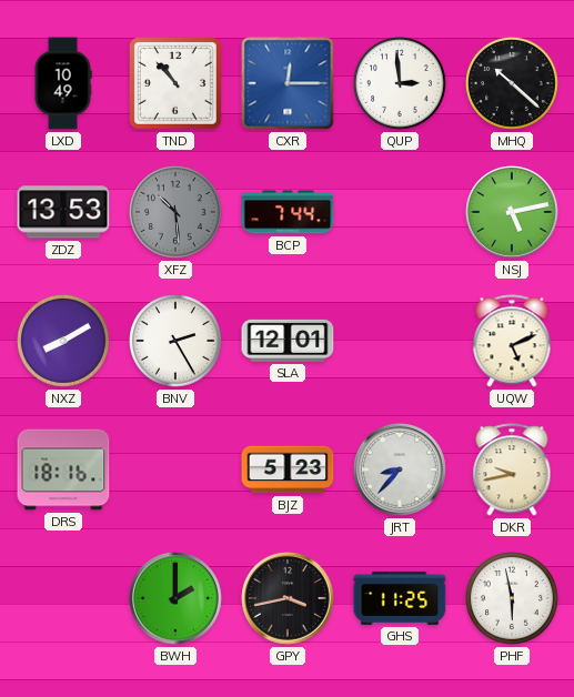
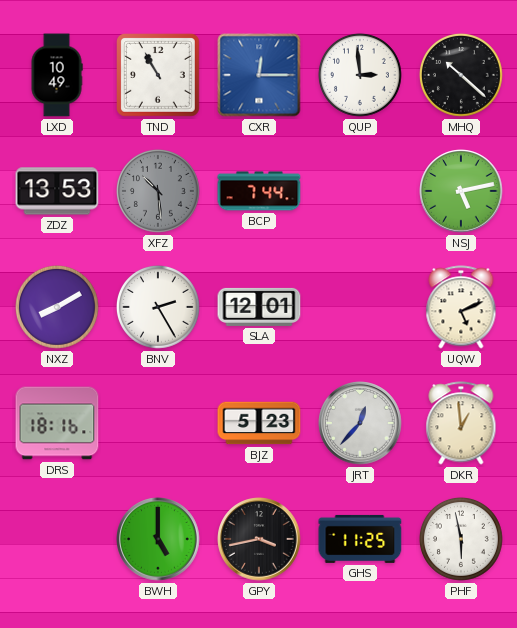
TND: 10:53 -> 10:55
JRT: 8:37 -> 12:37
DKR: 9:43 -> 12:59
BWH: 2:00 -> 5:00
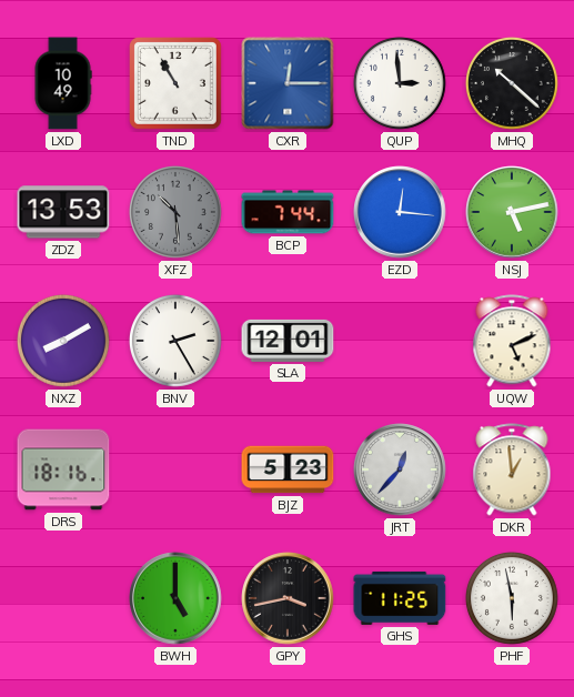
EZD: none -> 12:16
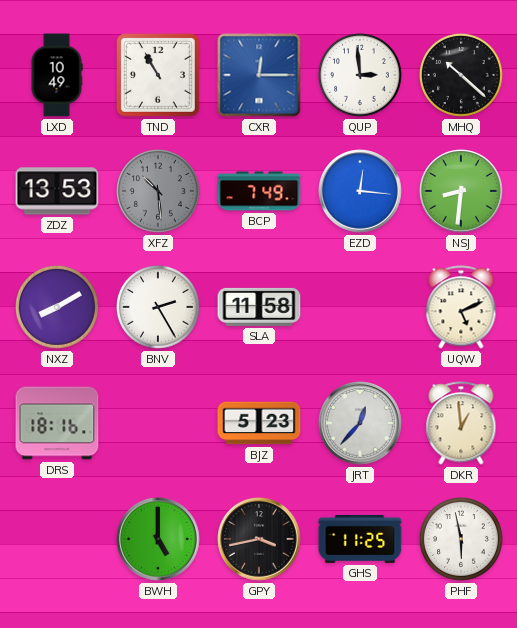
BCP: 7:44 -> 7:49
NSJ: 5:13 -> 8:31
SLA: 12:01 -> 11:58
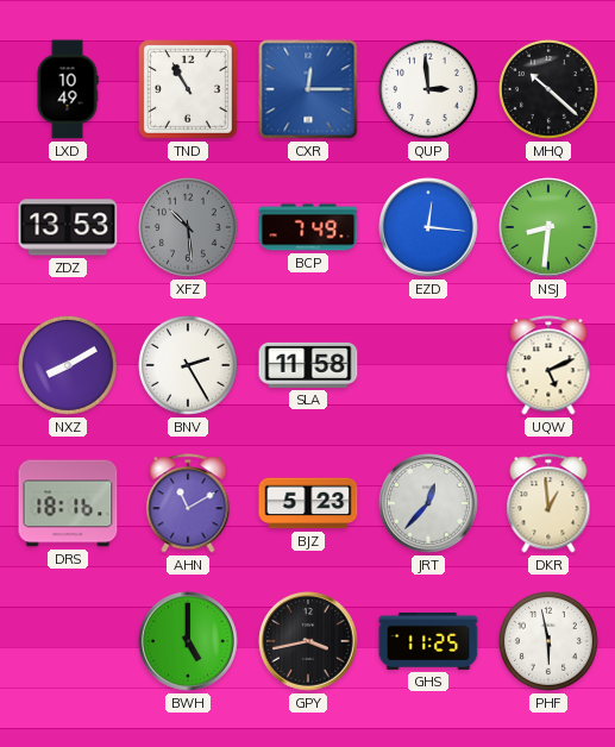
AHN: none -> 11:10
